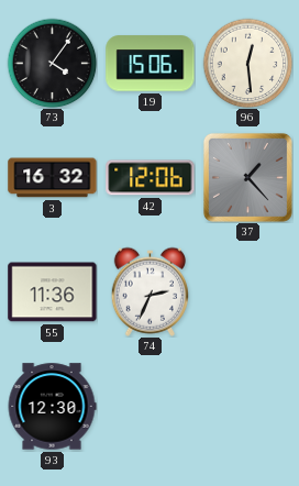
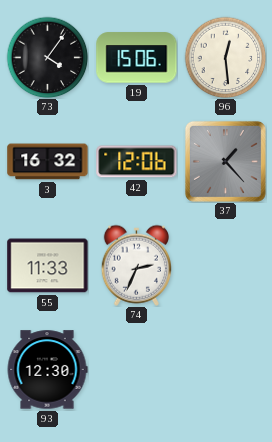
55: 11:36 -> 11:33
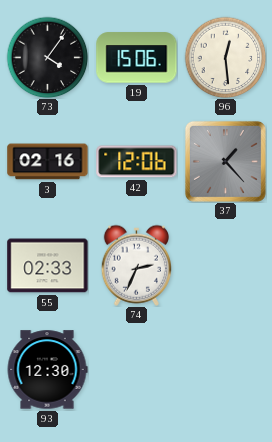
3: 16:32 -> 02:16
55: 11:33 -> 02:33
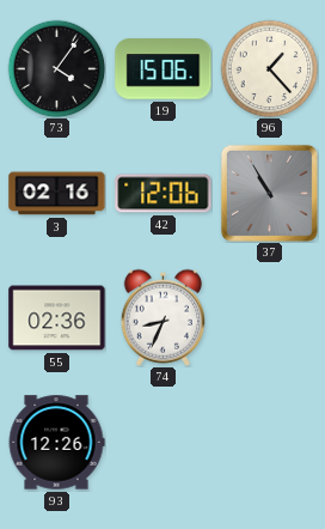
96: 12:29 -> 1:23
37: 1:23 -> 10:55
55: 02:33 -> 02:36
74: 2:34 -> 8:34
93: 12:30 -> 12:26
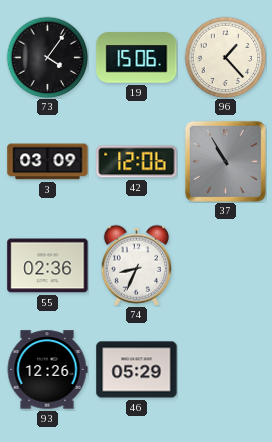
3: 02:16 -> 03:09
46: none -> 05:29
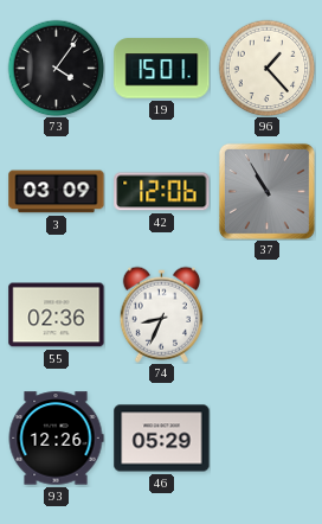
19: 15:06 -> 15:01
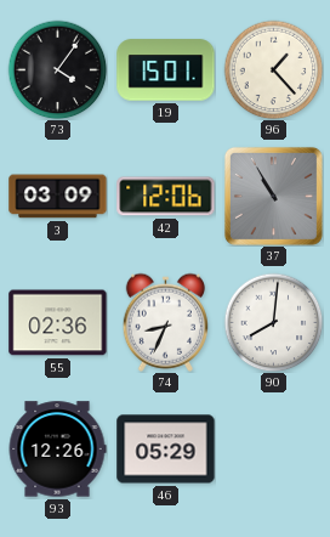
90: none -> 8:01
